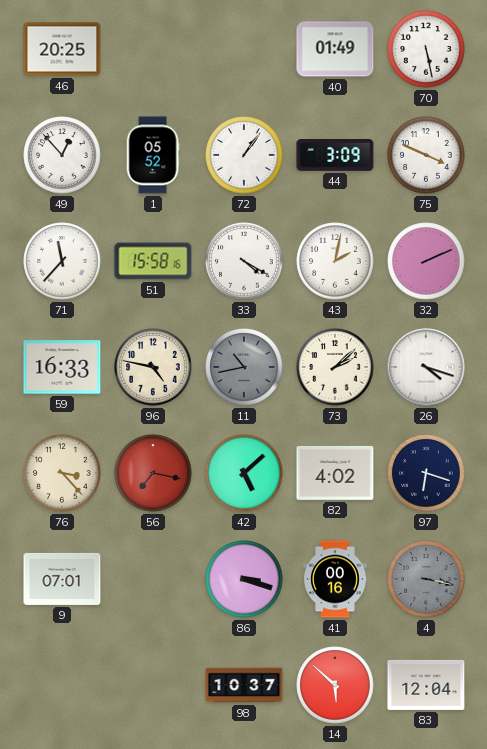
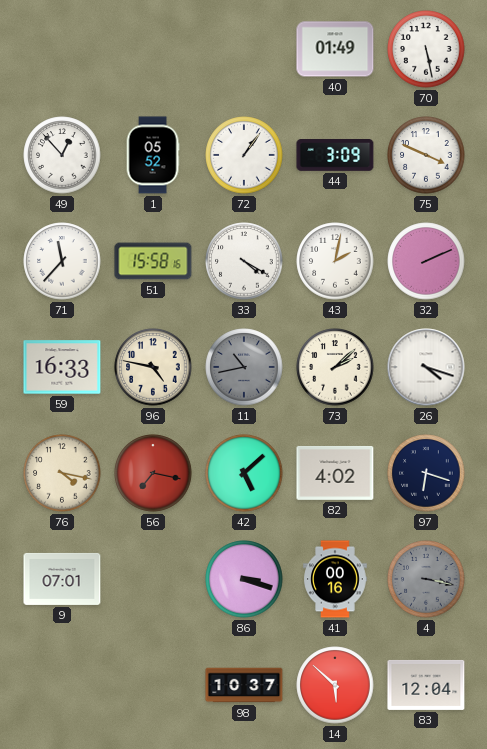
46: 20:25 -> none
76: 3:23 -> 4:17
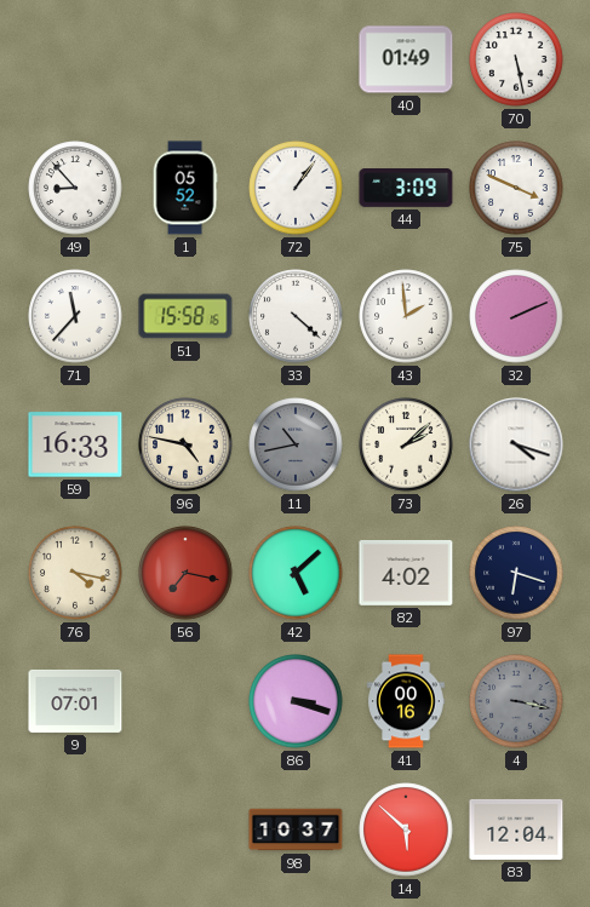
49: 12:53 -> 8:53
33: 4:20 -> 4:22
43: 2:02 -> 1:59
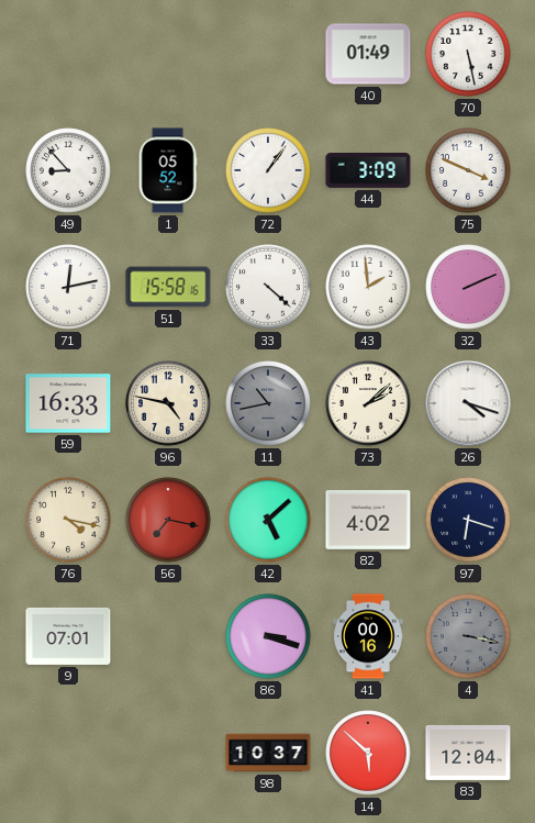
71: 11:37 -> 12:13
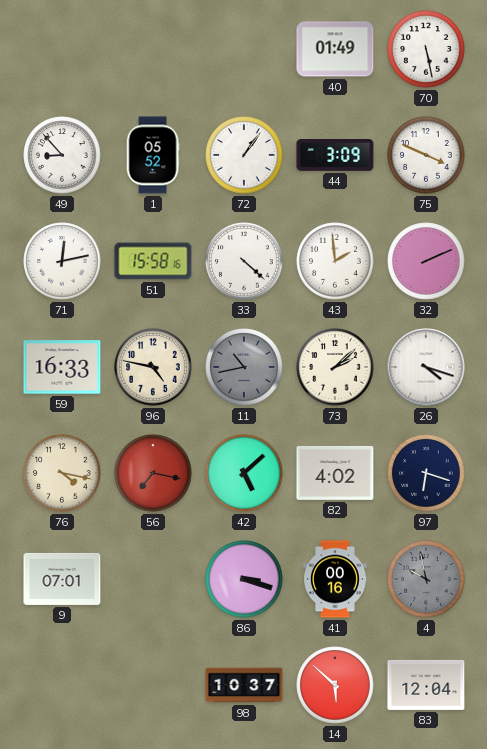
4: 3:17 -> 9:58
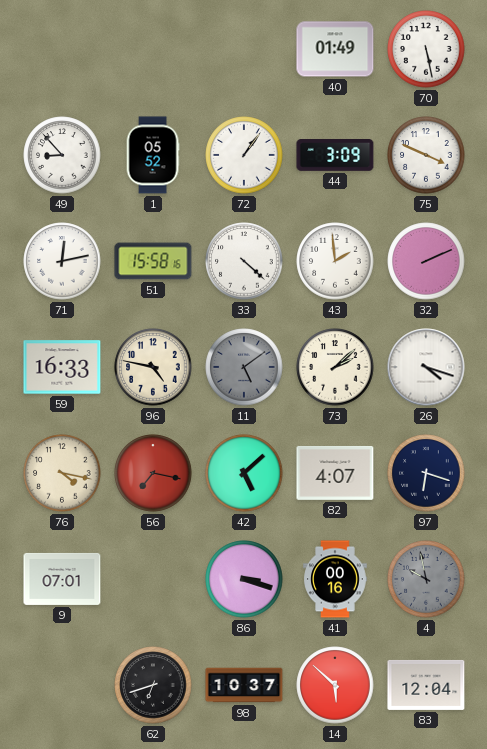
11: 10:43 -> 5:09
82: 4:02 -> 4:07
62: none -> 6:42
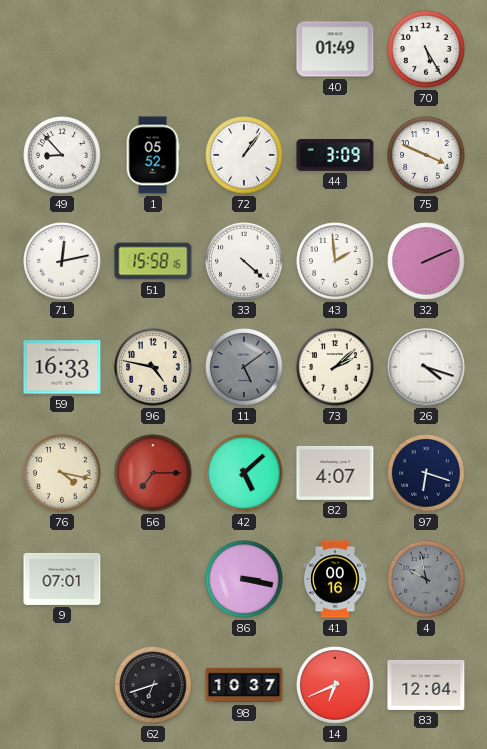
70: 5:28 -> 5:25
56: 7:17 -> 7:15
86: 3:18 -> 3:17
14: 5:52 -> 6:41
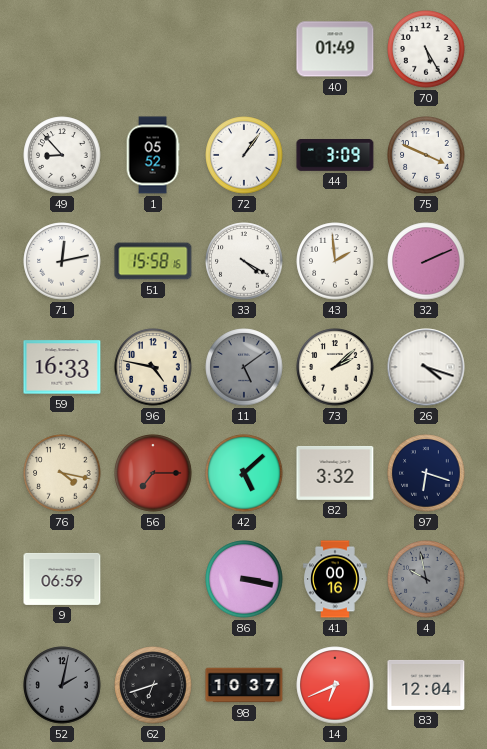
33: 4:22 -> 4:20
82: 4:07 -> 3:32
9: 07:01 -> 06:59
52: none -> 2:02
